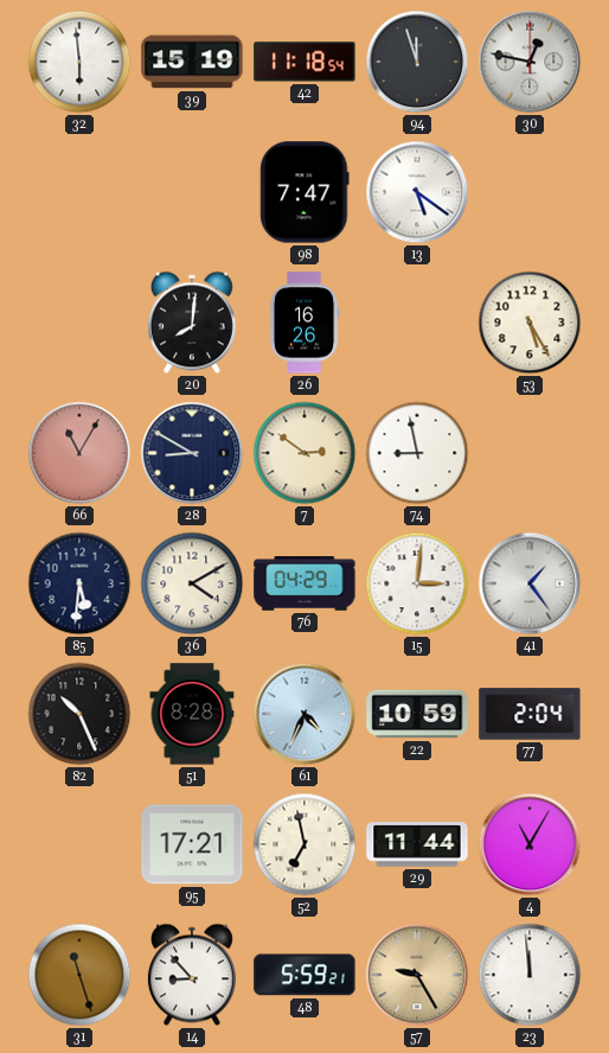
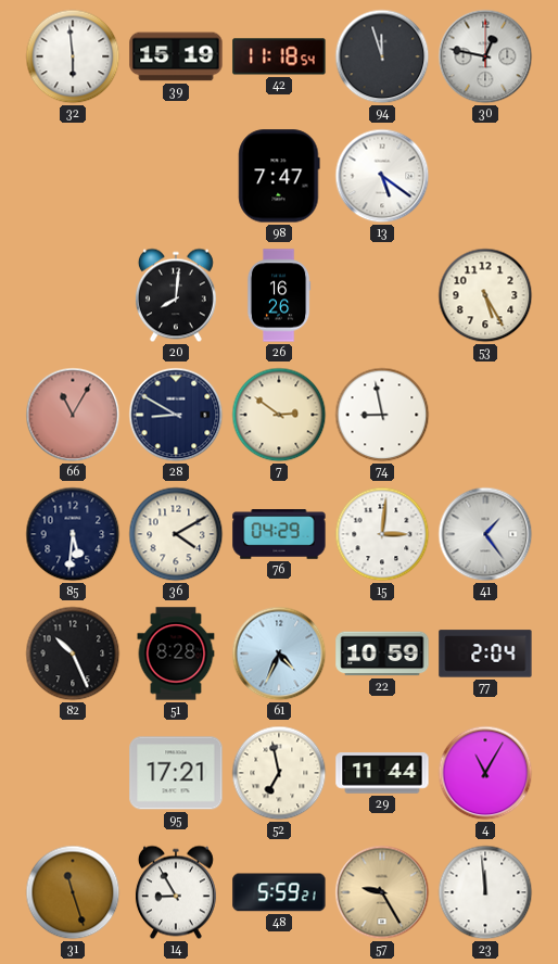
14: 8:53 -> 8:55
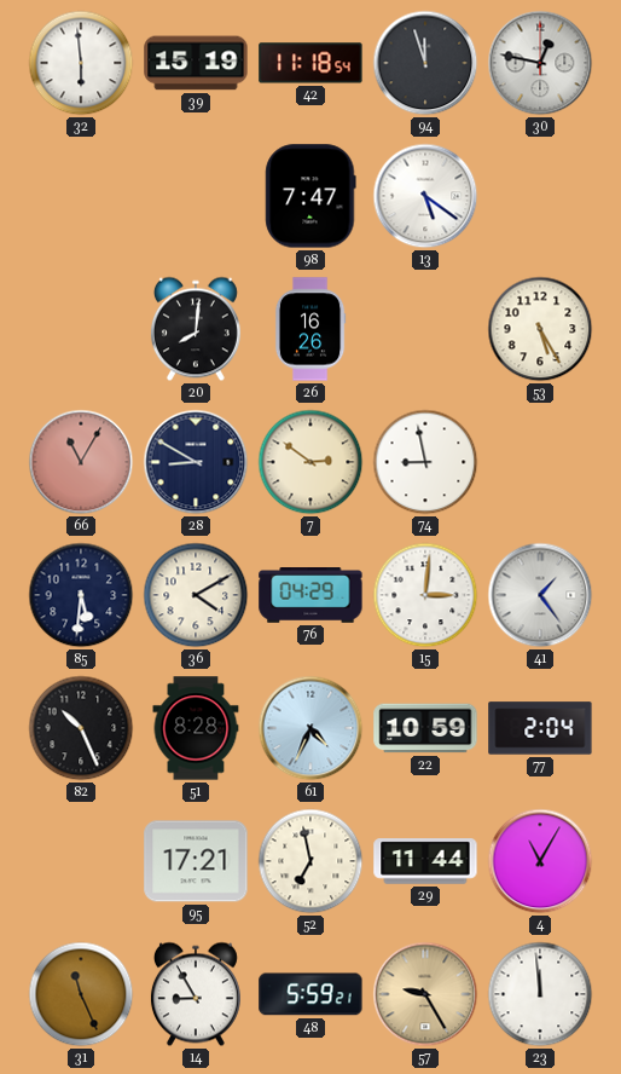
31: 11:27 -> 11:26
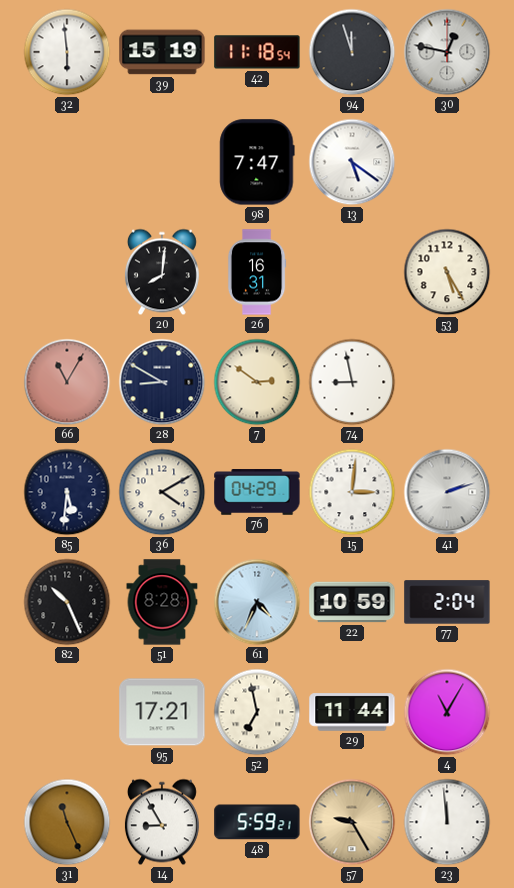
26: 16:26 -> 16:31
41: 1:24 -> 2:12
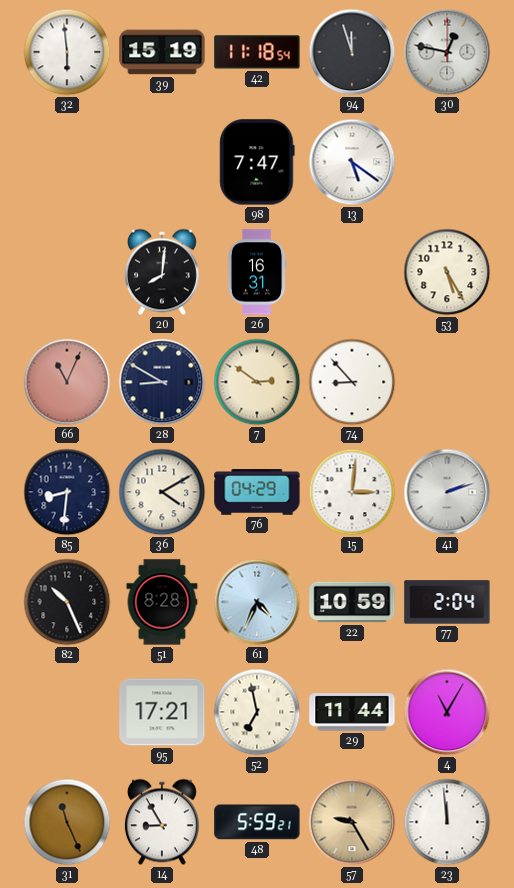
66: 11:05 -> 11:04
74: 8:58 -> 8:53
85: 5:31 -> 8:31
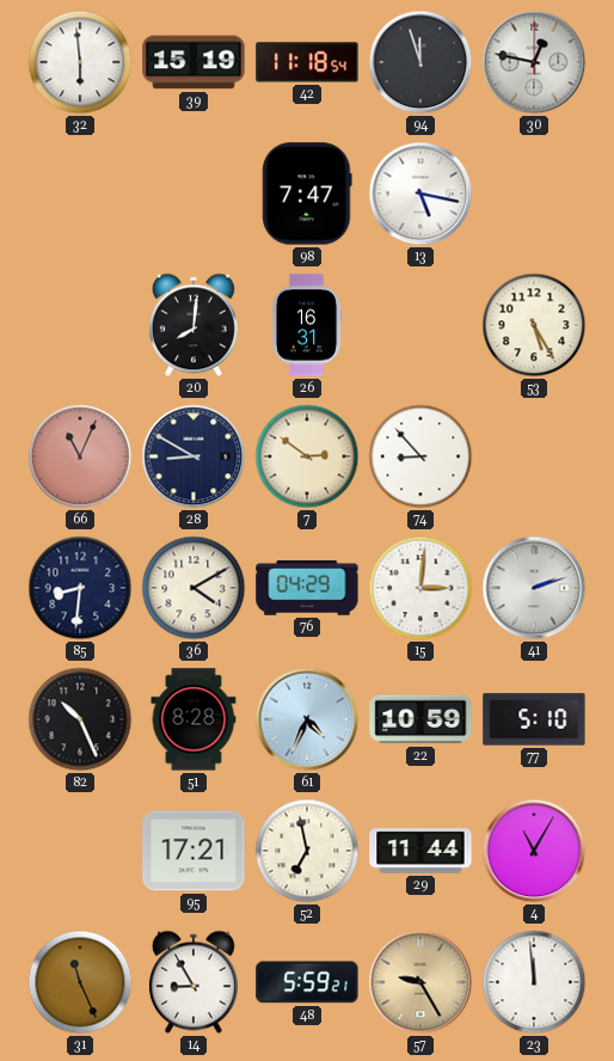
13: 5:21 -> 5:17
77: 2:04 -> 5:10
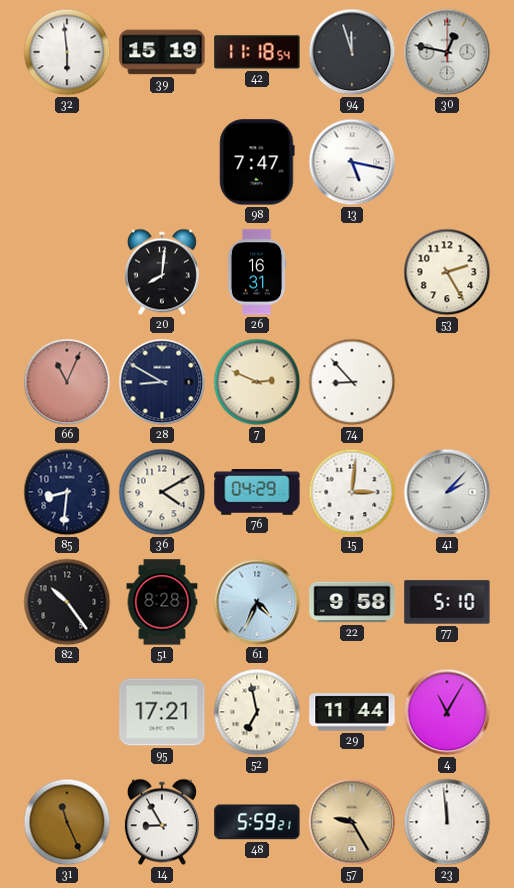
53: 5:25 -> 2:25
7: 2:51 -> 2:49
41: 2:12 -> 2:07
82: 10:26 -> 10:24
22: 10:59 -> 9:58
